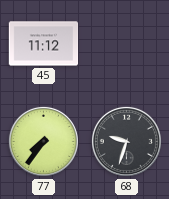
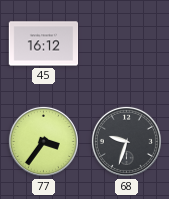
45: 11:12 -> 16:12
77: 7:36 -> 3:36
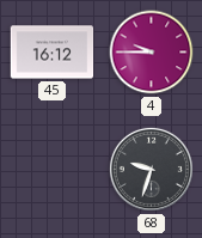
4: none -> 9:45
77: 3:36 -> none
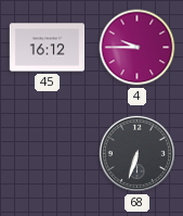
68: 9:33 -> 6:33
